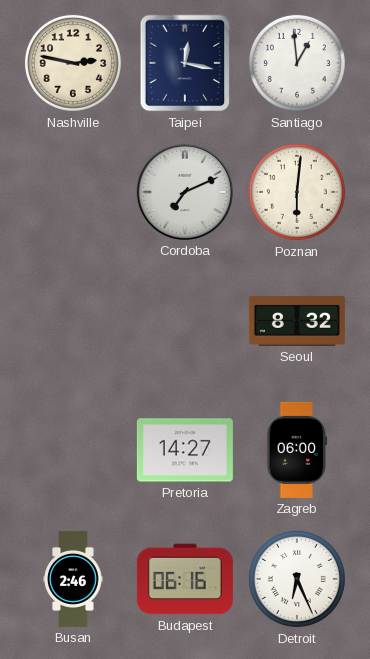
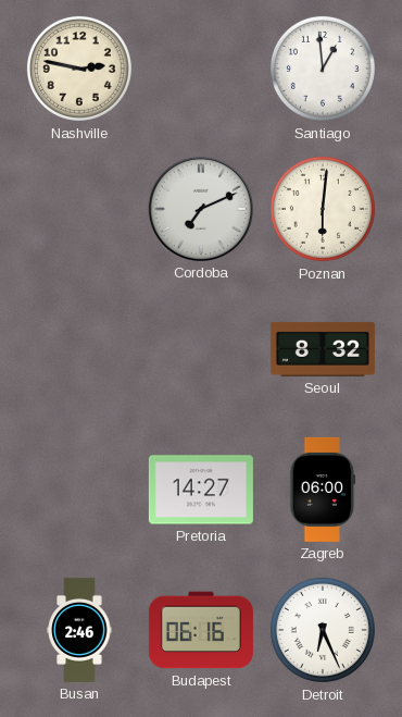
Taipei: 12:17 -> none
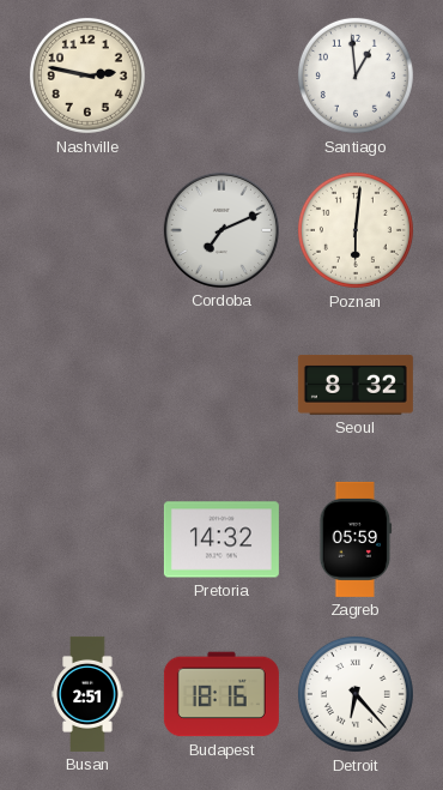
Pretoria: 14:27 -> 14:32
Zagreb: 06:00 -> 05:59
Busan: 2:46 -> 2:51
Budapest: 06:16 -> 18:16
Detroit: 6:26 -> 6:23
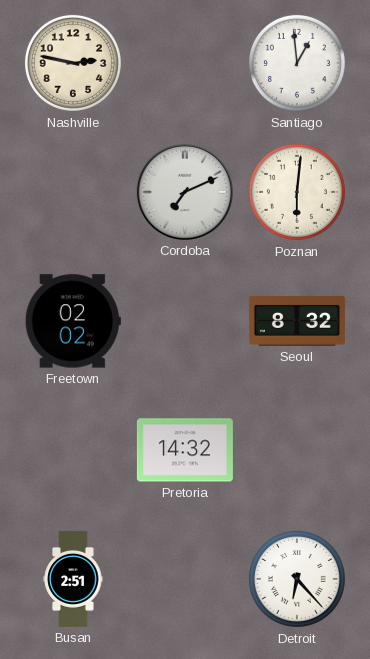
Freetown: none -> 02:02
Zagreb: 05:59 -> none
Budapest: 18:16 -> none
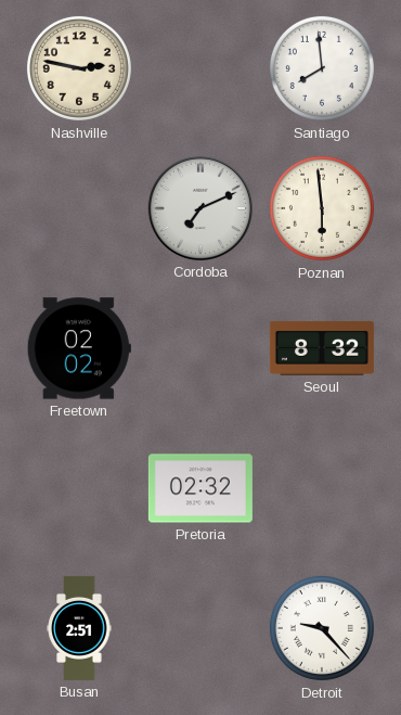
Santiago: 12:59 -> 7:59
Poznan: 6:01 -> 5:59
Pretoria: 14:32 -> 02:32
Detroit: 6:23 -> 9:23
